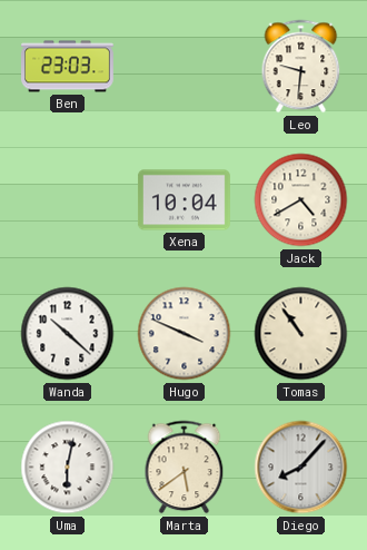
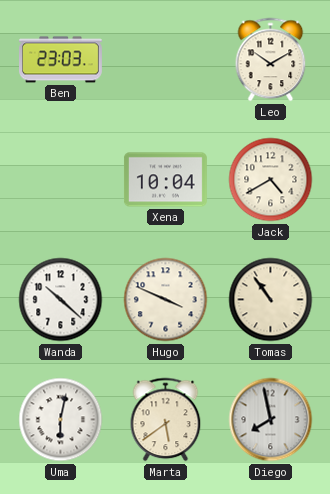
Leo: 9:31 -> 10:10
Diego: 8:07 -> 7:58
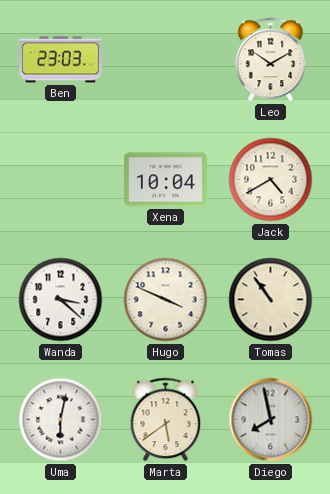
Wanda: 10:22 -> 3:22
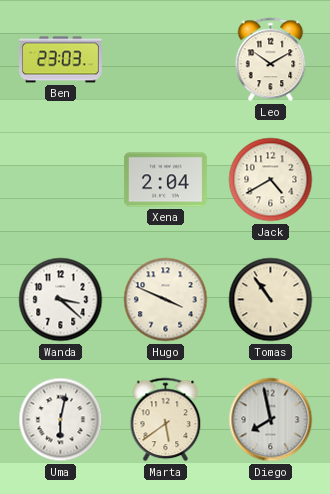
Xena: 10:04 -> 2:04
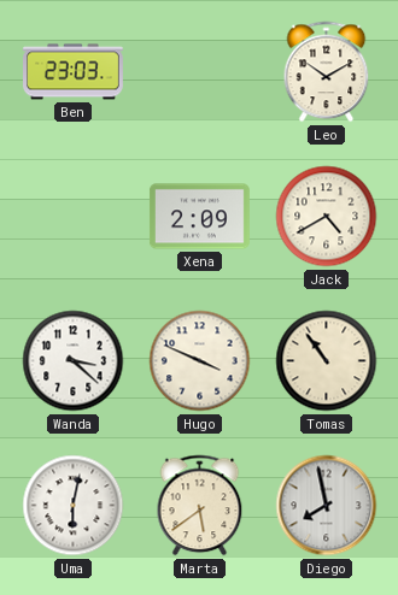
Xena: 2:04 -> 2:09
